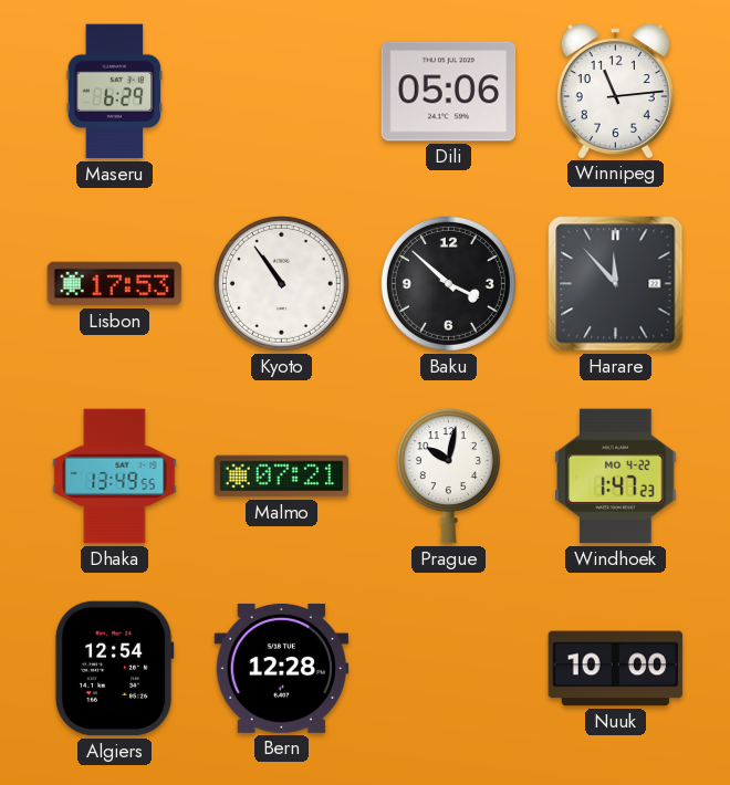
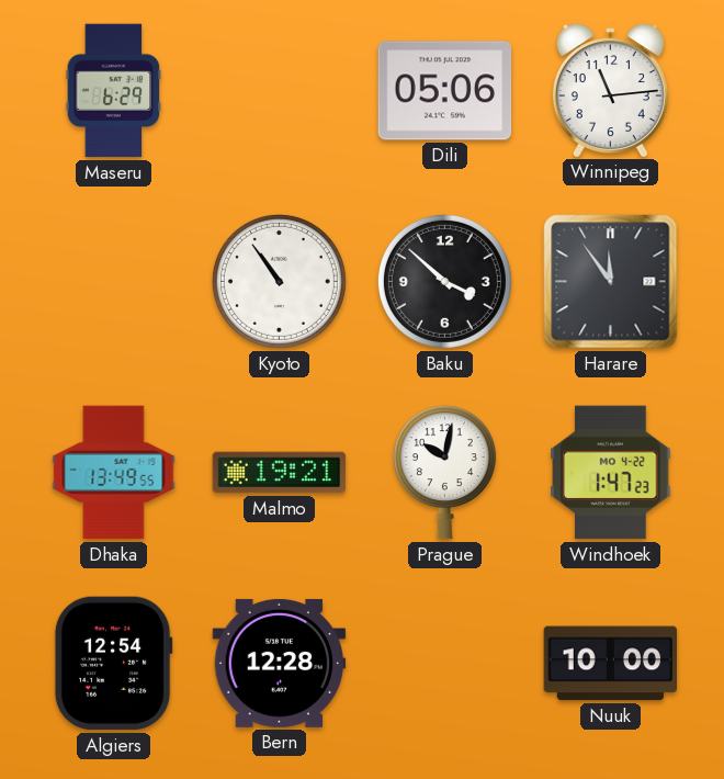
Lisbon: 17:53 -> none
Harare: 11:53 -> 11:54
Malmo: 07:21 -> 19:21
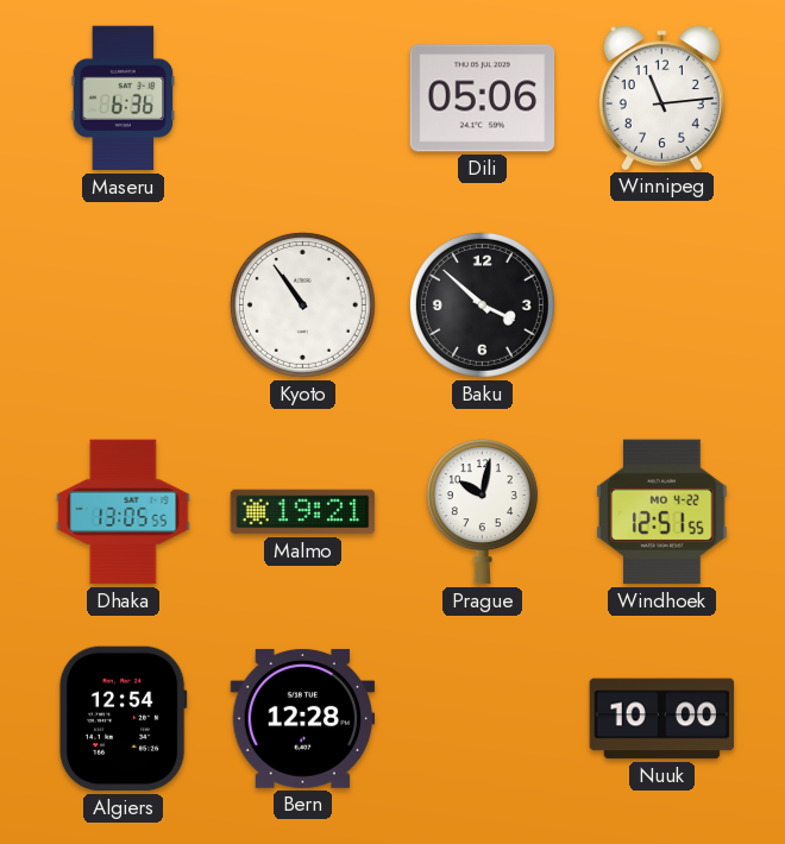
Maseru: 6:29 -> 6:36
Harare: 11:54 -> none
Dhaka: 13:49 -> 13:05
Windhoek: 1:47 -> 12:51
